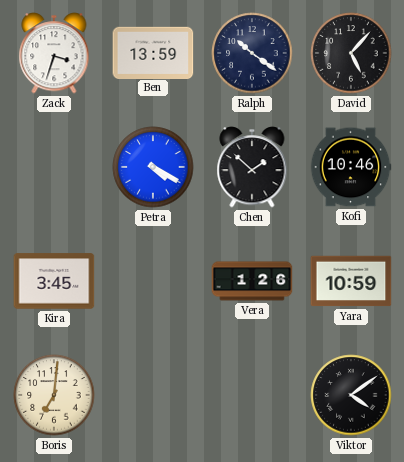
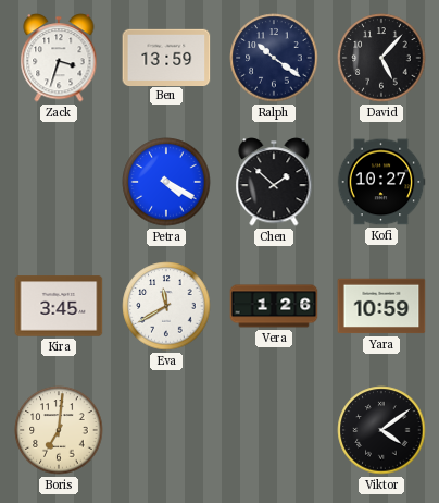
Kofi: 10:46 -> 10:27
Eva: none -> 11:40
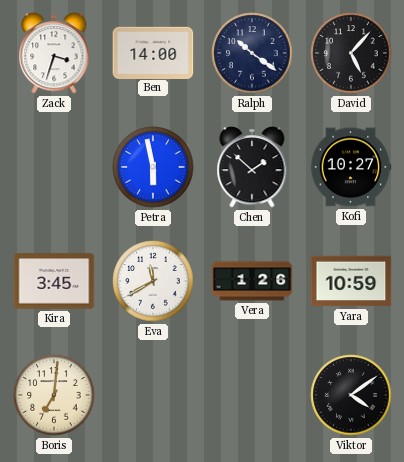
Ben: 13:59 -> 14:00
Petra: 4:20 -> 5:58
